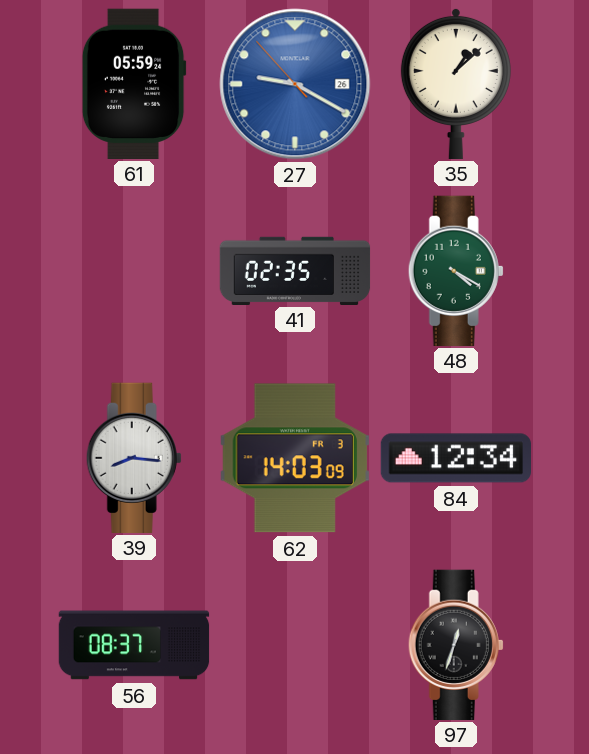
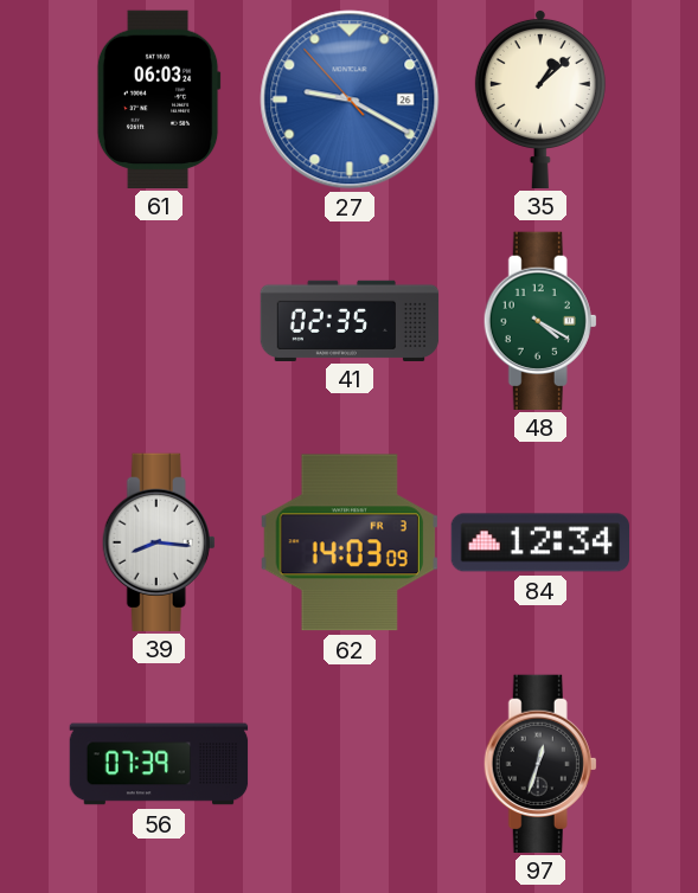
61: 05:59 -> 06:03
56: 08:37 -> 07:39
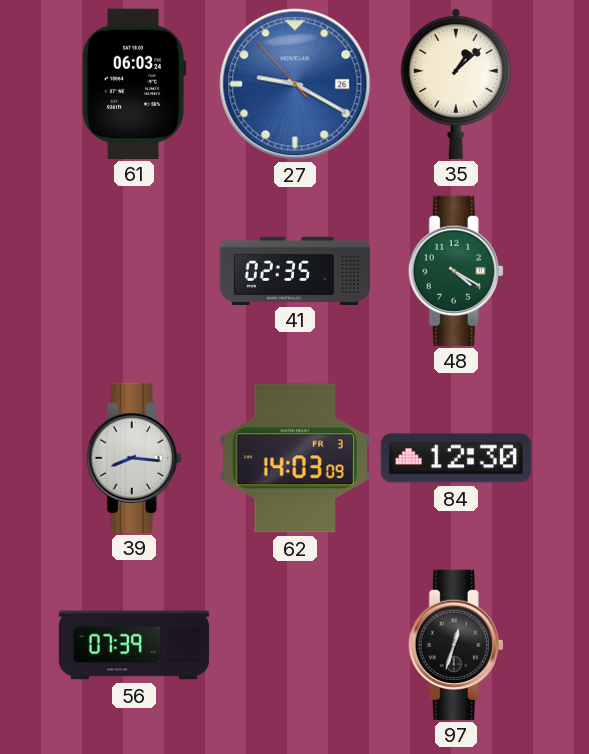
84: 12:34 -> 12:30
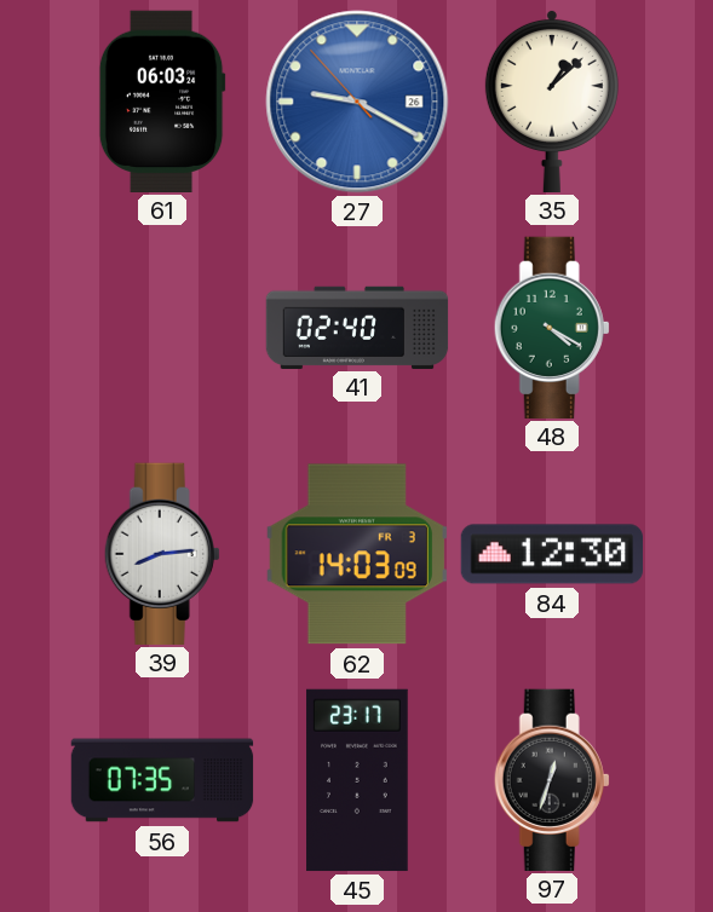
41: 02:35 -> 02:40
39: 8:16 -> 8:14
56: 07:39 -> 07:35
45: none -> 23:17
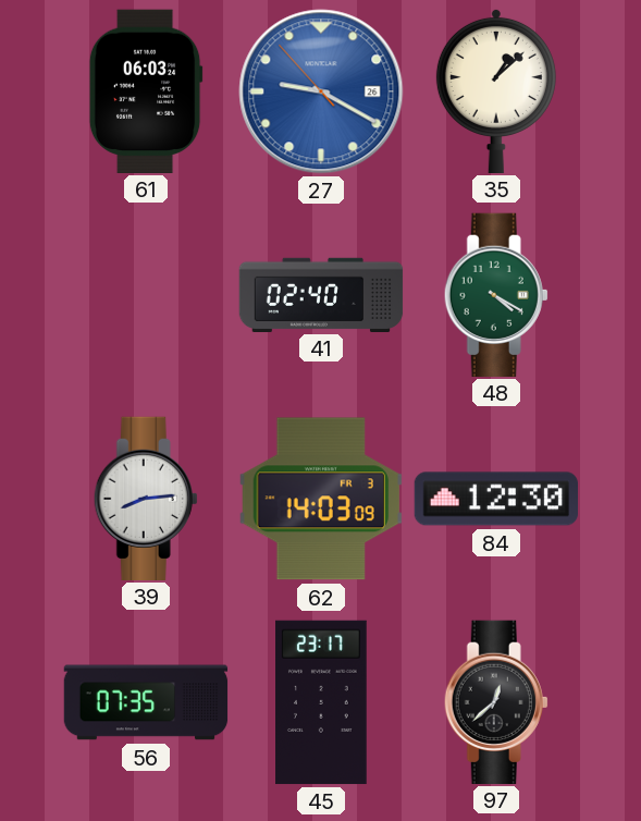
97: 12:33 -> 12:38
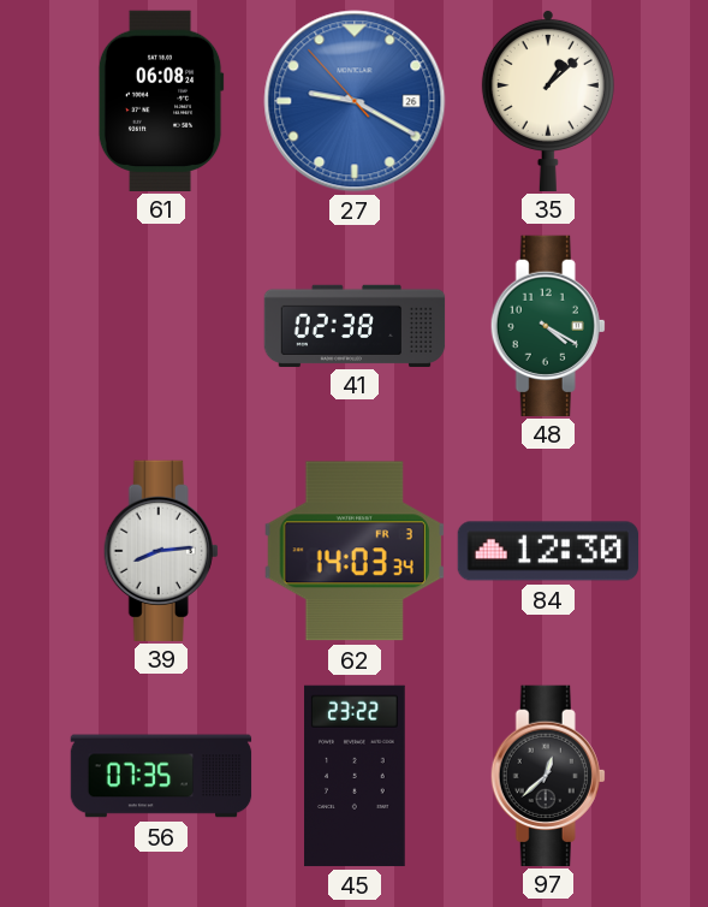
61: 06:03 -> 06:08
41: 02:40 -> 02:38
62: 14:03:09 -> 14:03:34
45: 23:17 -> 23:22
